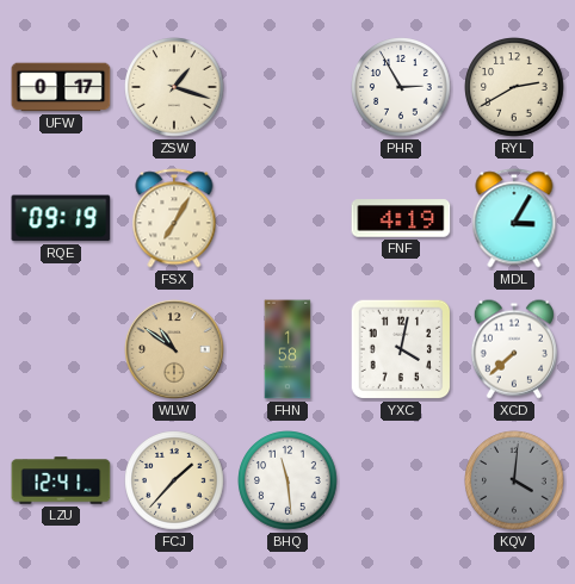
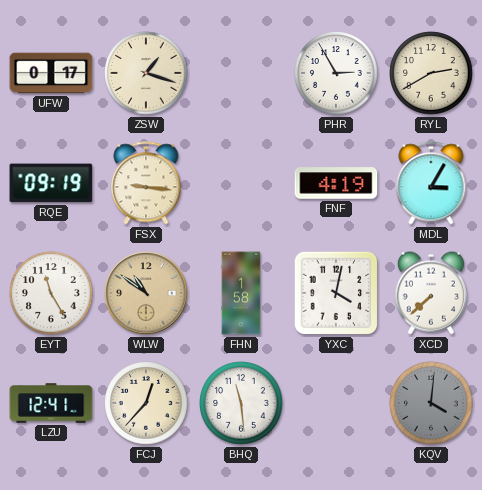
FSX: 7:05 -> 9:16
EYT: none -> 11:25
FCJ: 1:37 -> 12:37
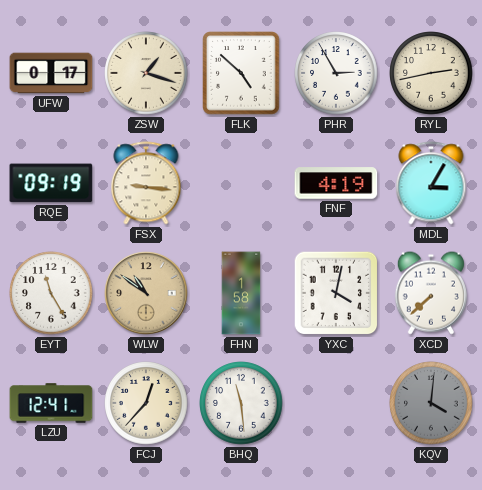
FLK: none -> 4:52
RYL: 2:40 -> 2:43
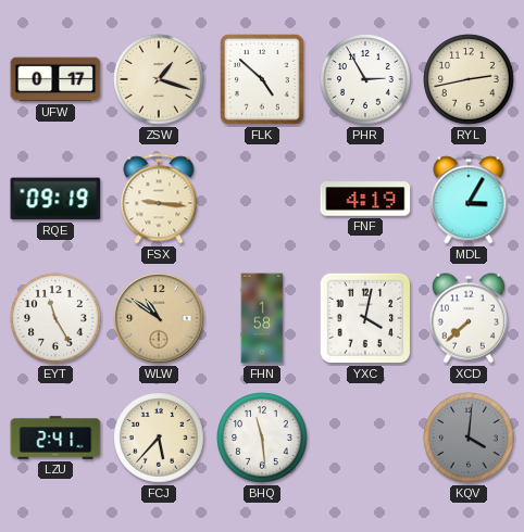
LZU: 12:41 -> 2:41
FCJ: 12:37 -> 5:37
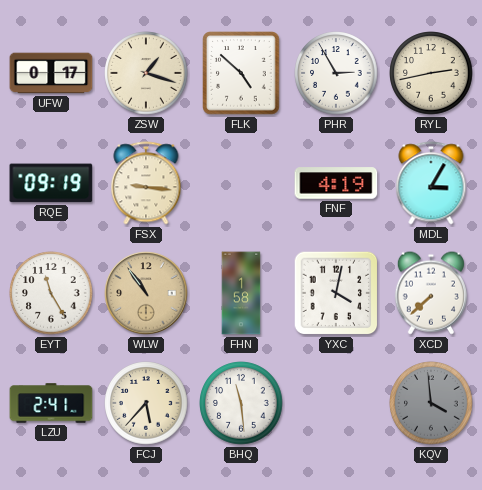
WLW: 10:51 -> 10:54
KQV: 4:01 -> 3:59
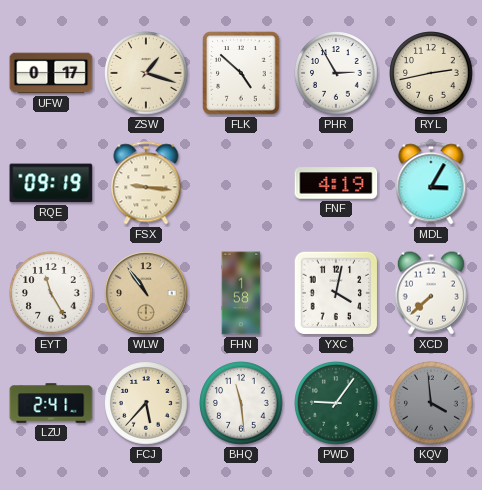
PWD: none -> 9:06
